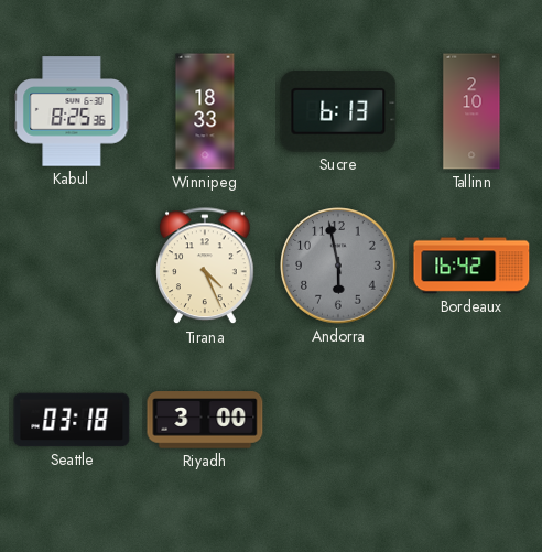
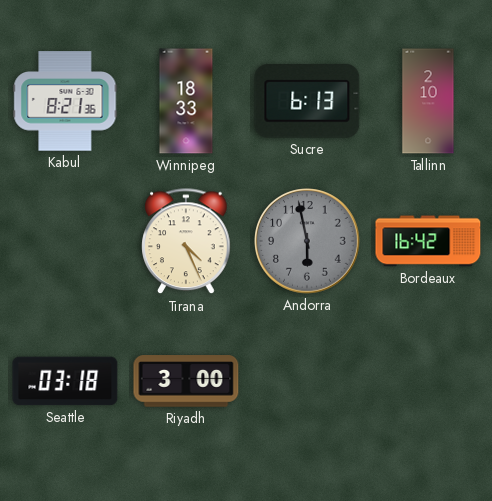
Kabul: 8:25 -> 8:21
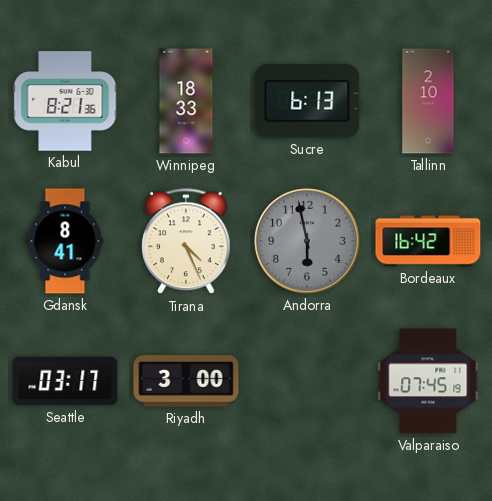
Gdansk: none -> 8:41
Seattle: 03:18 -> 03:17
Valparaiso: none -> 07:45
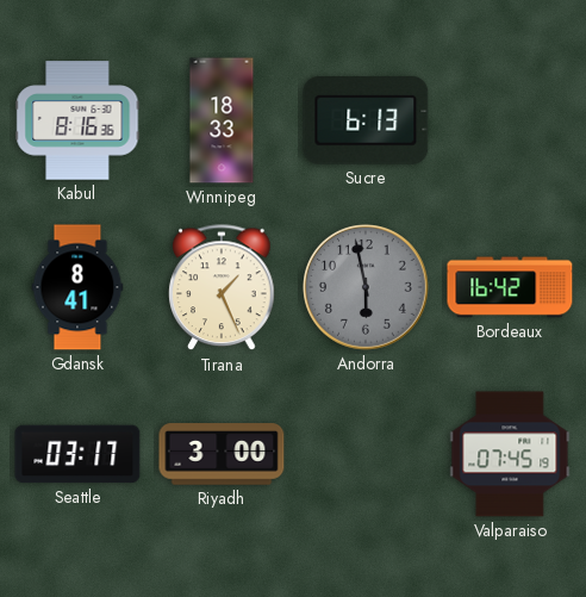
Kabul: 8:21 -> 8:16
Tallinn: 2:10 -> none
Tirana: 4:26 -> 1:26
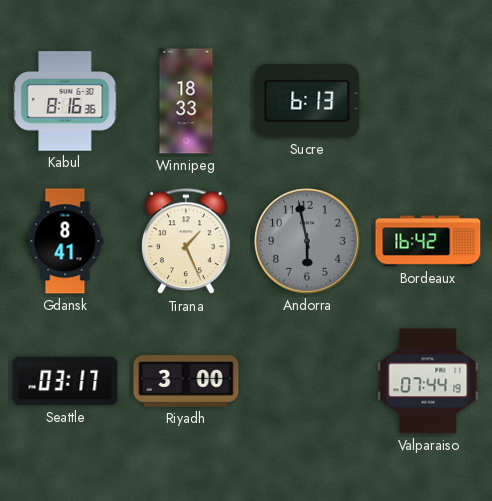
Valparaiso: 07:45 -> 07:44
